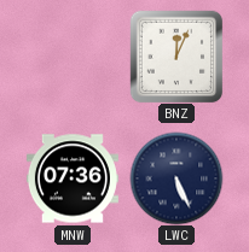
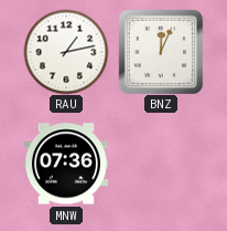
RAU: none -> 1:13
LWC: 5:26 -> none
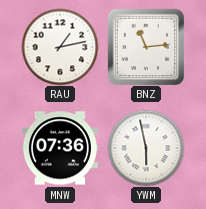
BNZ: 12:04 -> 11:14
YWM: none -> 5:58
